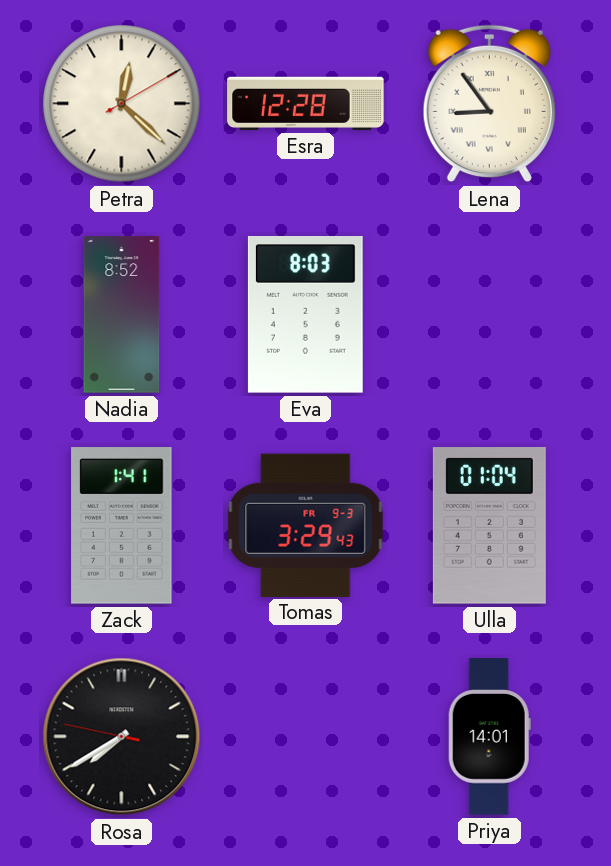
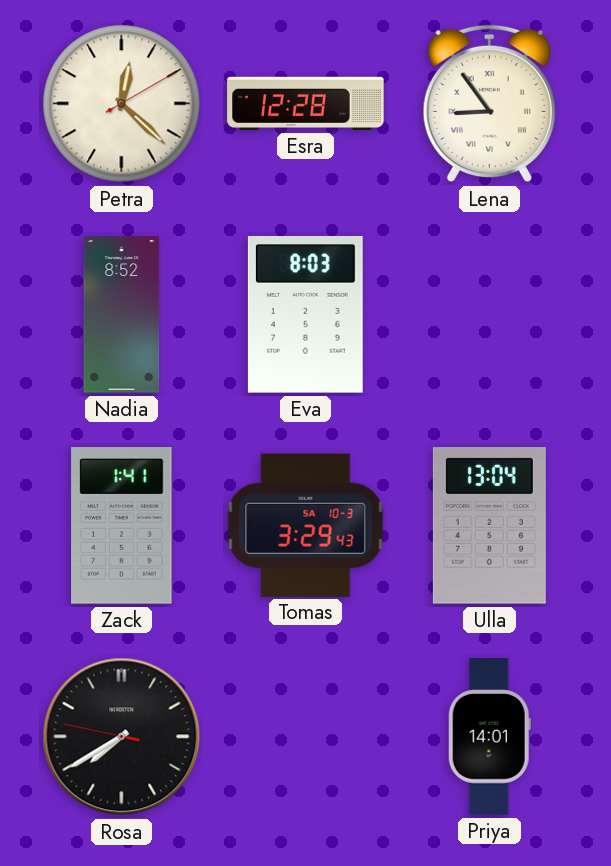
Tomas date: FR 9-3 -> SA 10-3
Ulla: 01:04 -> 13:04
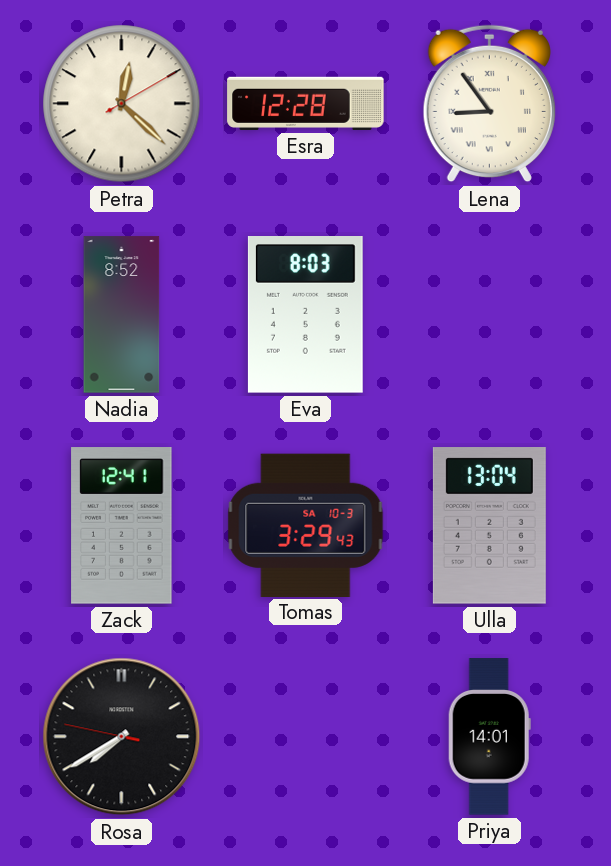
Zack: 1:41 -> 12:41
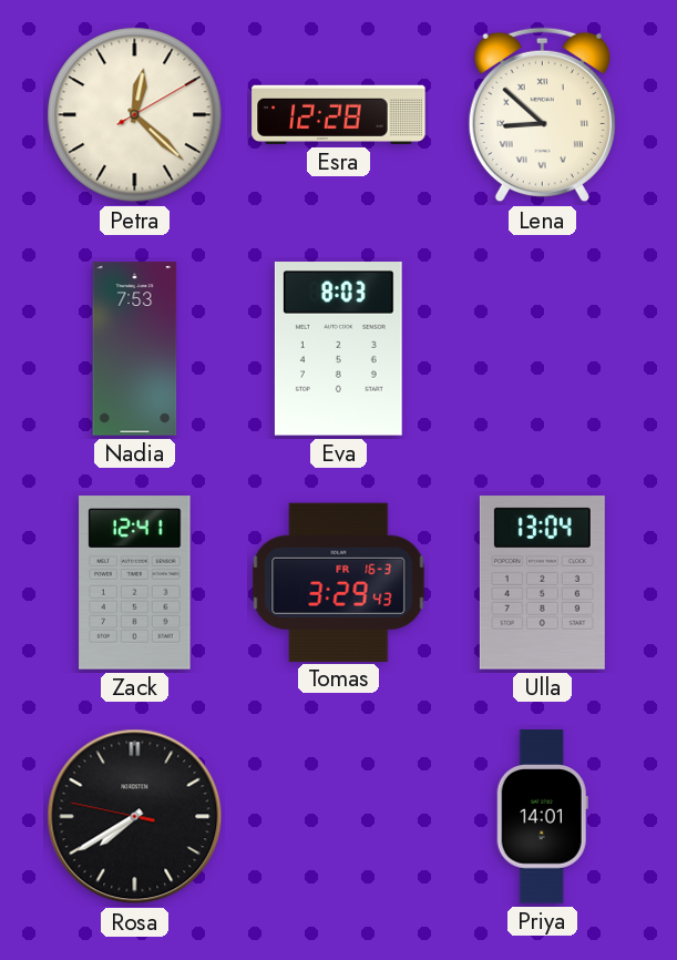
Lena: 8:54 -> 8:52
Nadia: 8:52 -> 7:53
Tomas date: SA 10-3 -> FR 16-3
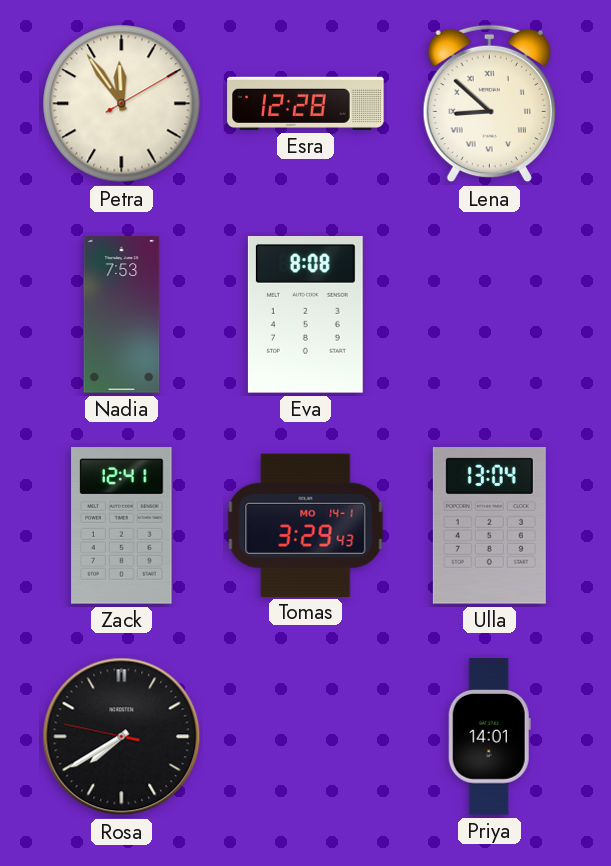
Petra: 12:22 -> 11:54
Eva: 8:03 -> 8:08
Tomas date: FR 16-3 -> MO 14-1
